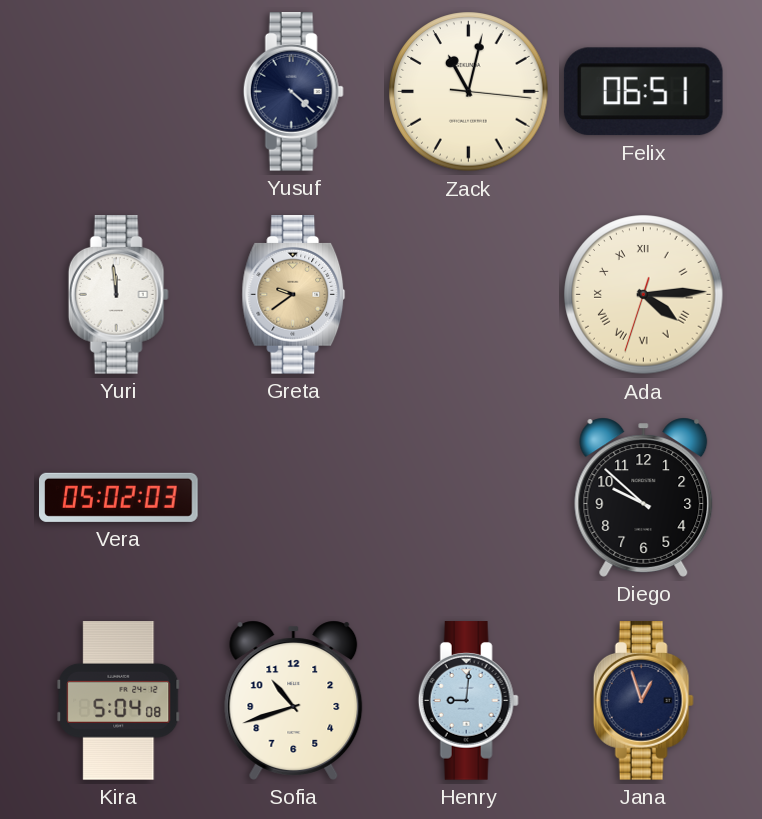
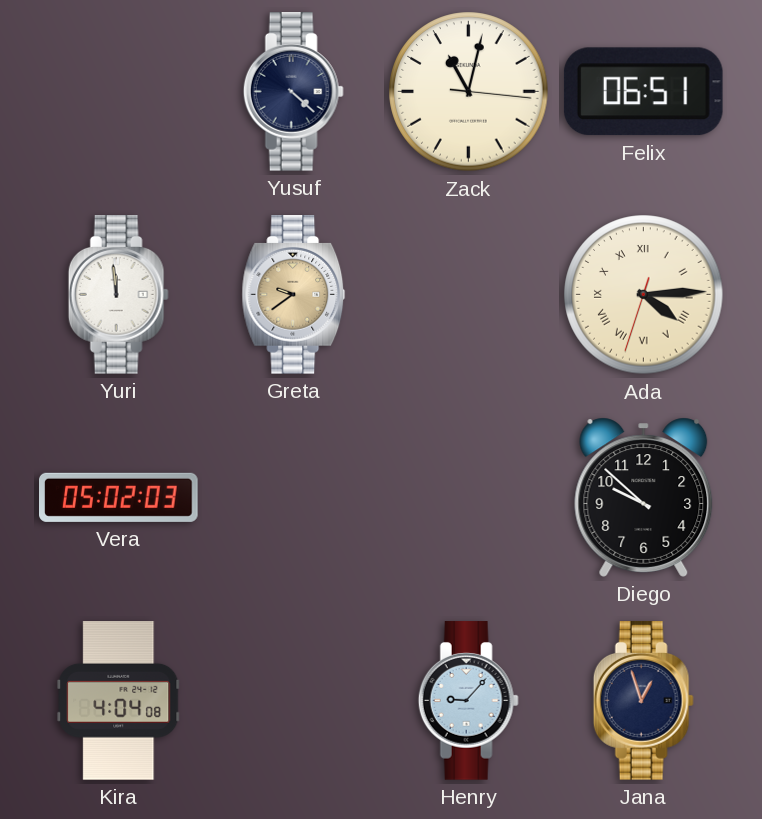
Kira: 5:04 -> 4:04
Sofia: 10:42 -> none
Henry: 9:01 -> 9:07
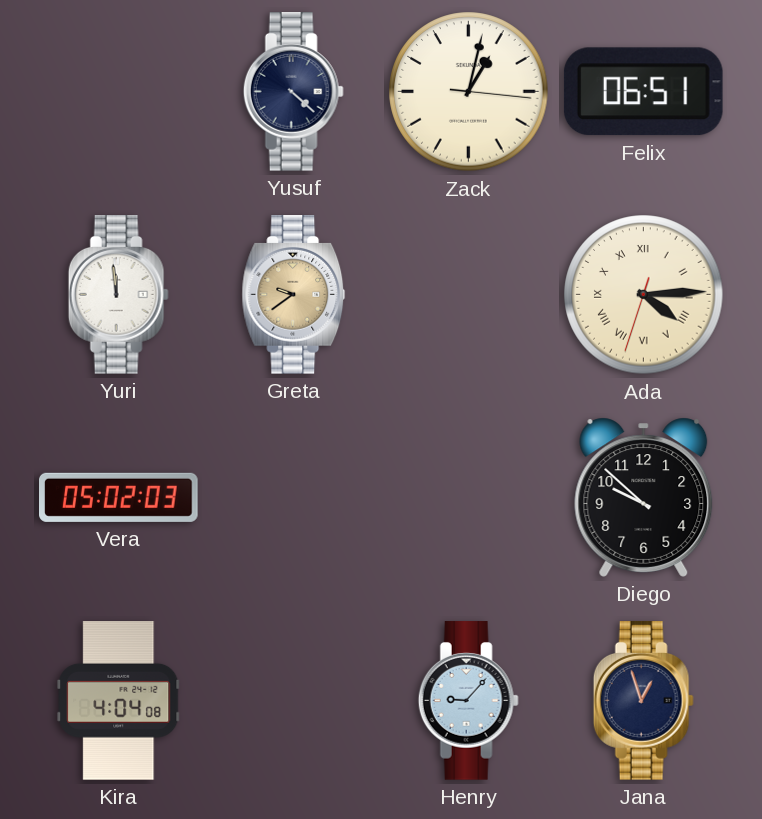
Zack: 11:02 -> 1:02
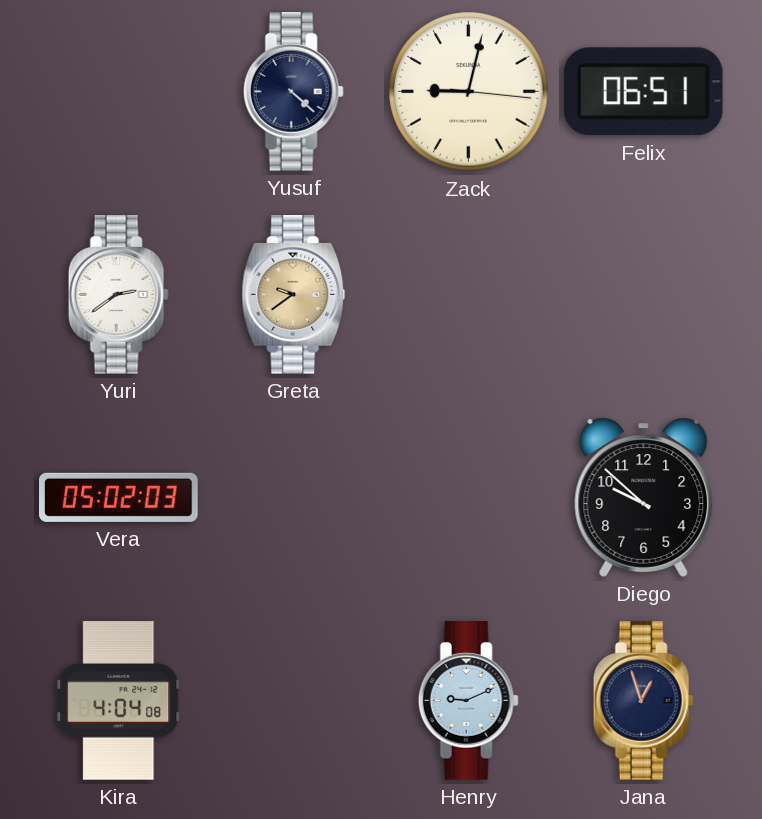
Zack: 1:02 -> 9:02
Yuri: 11:59 -> 2:39
Ada: 4:14 -> none
Henry: 9:07 -> 9:11
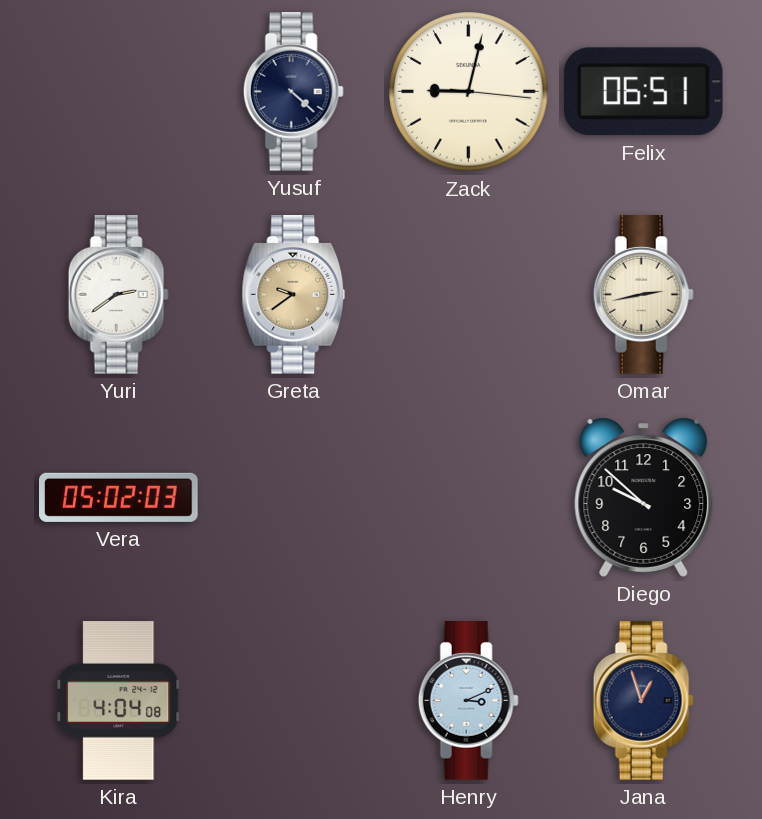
Omar: none -> 2:43
Henry: 9:11 -> 3:11
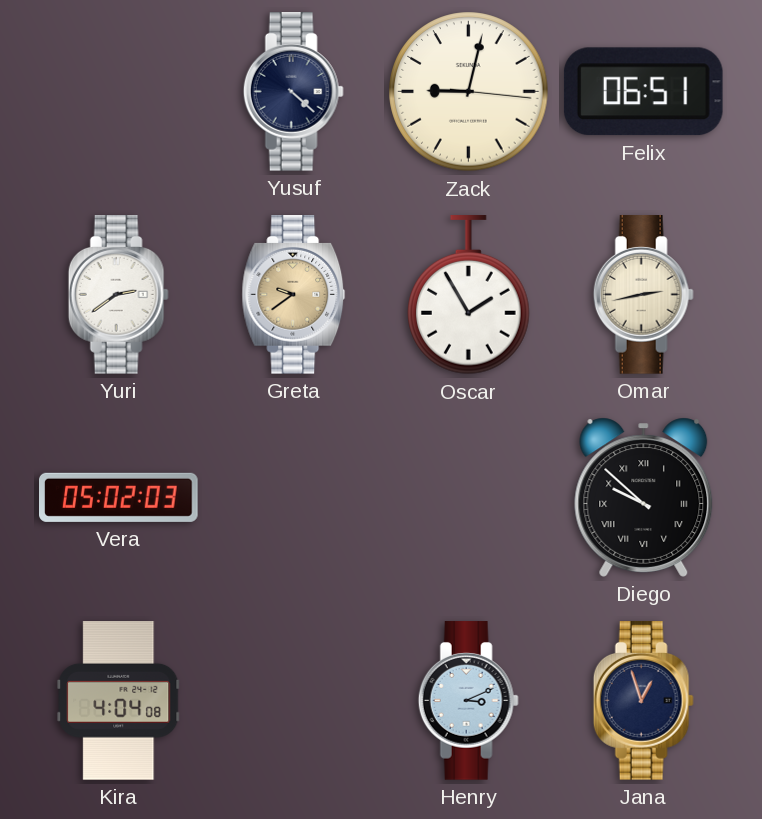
Oscar: none -> 1:55
Diego numerals: Arabic -> Roman
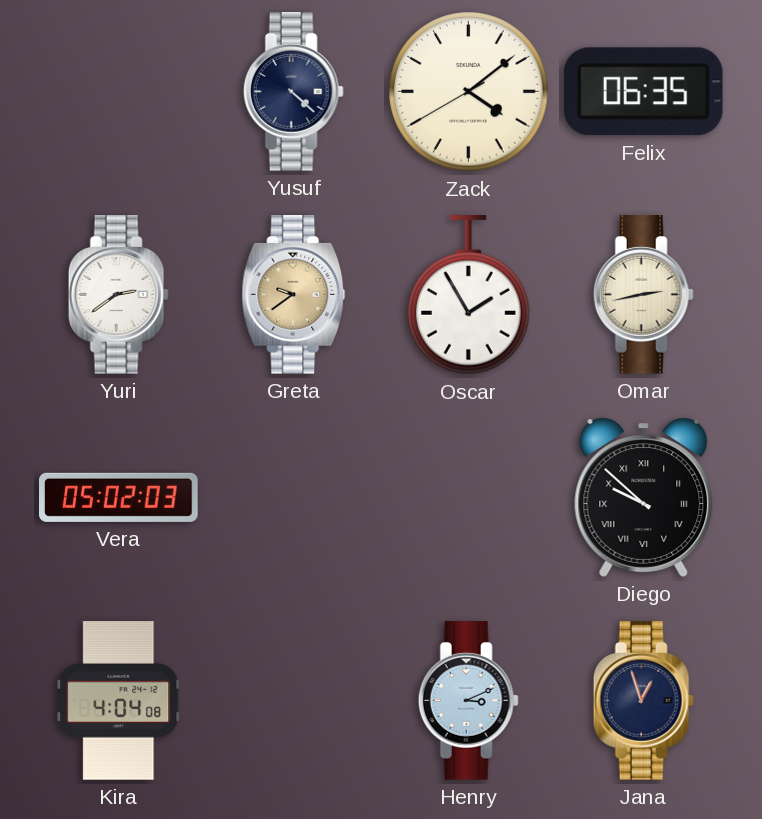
Zack: 9:02 -> 4:08
Felix: 06:51 -> 06:35
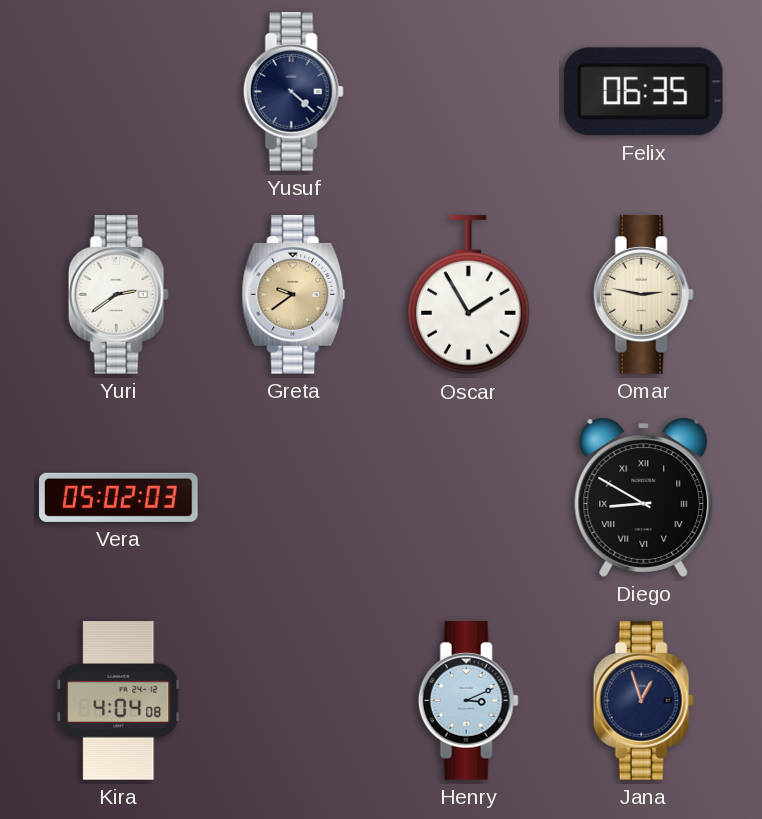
Zack: 4:08 -> none
Omar: 2:43 -> 2:47
Diego: 9:52 -> 8:50
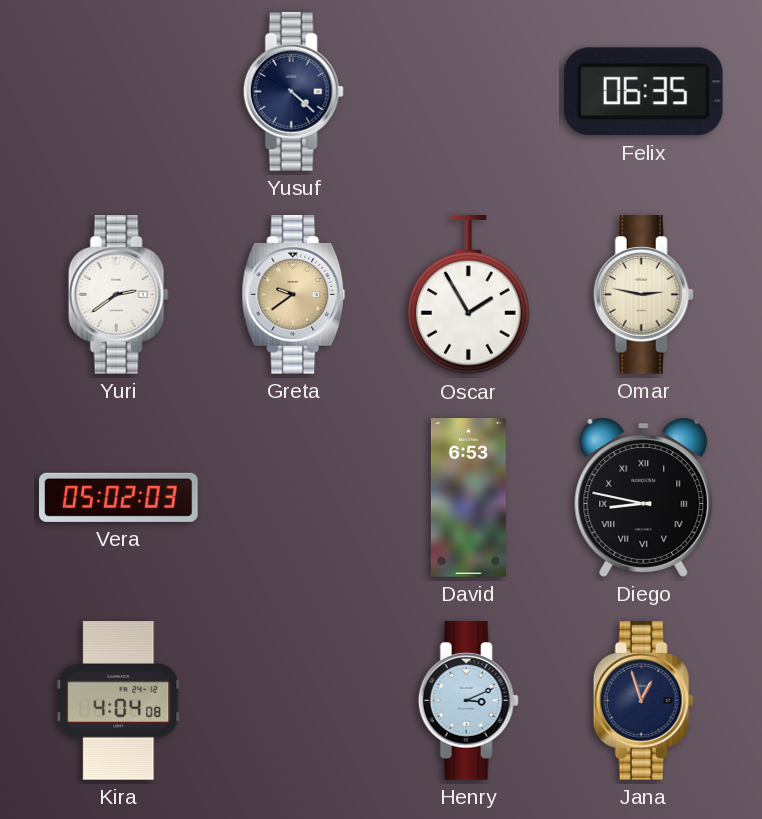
David: none -> 6:53
Diego: 8:50 -> 8:47
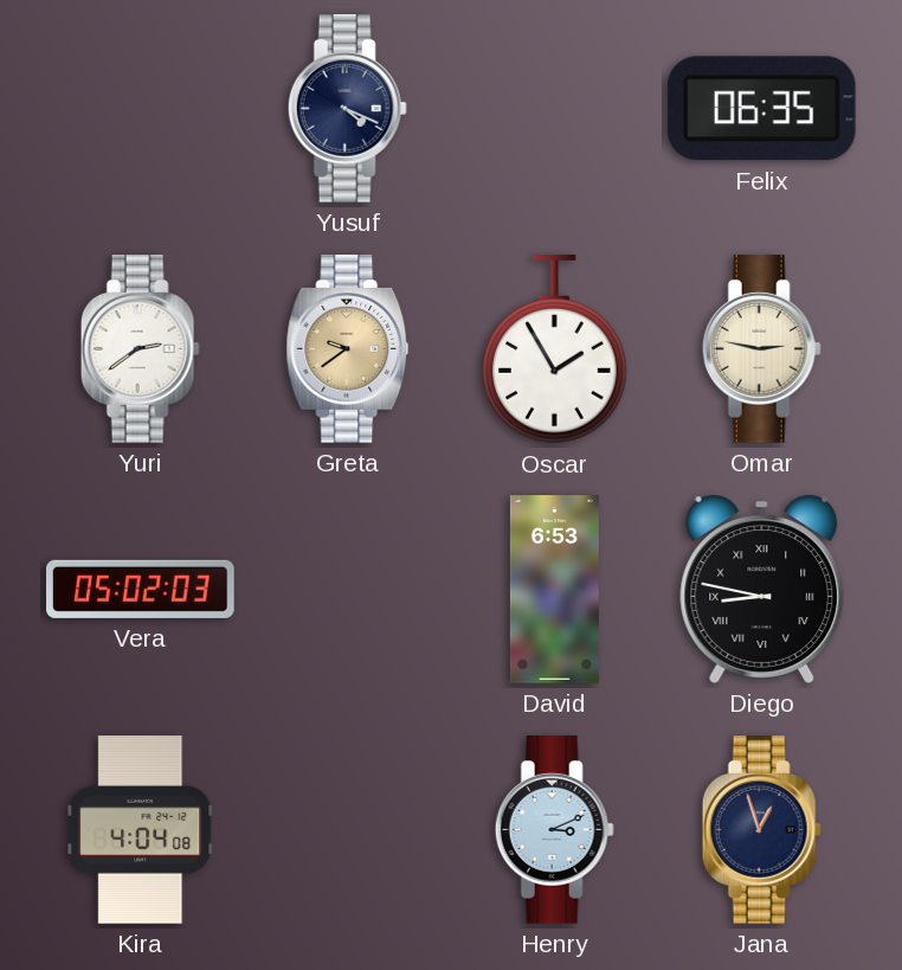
Yusuf: 4:22 -> 4:19
